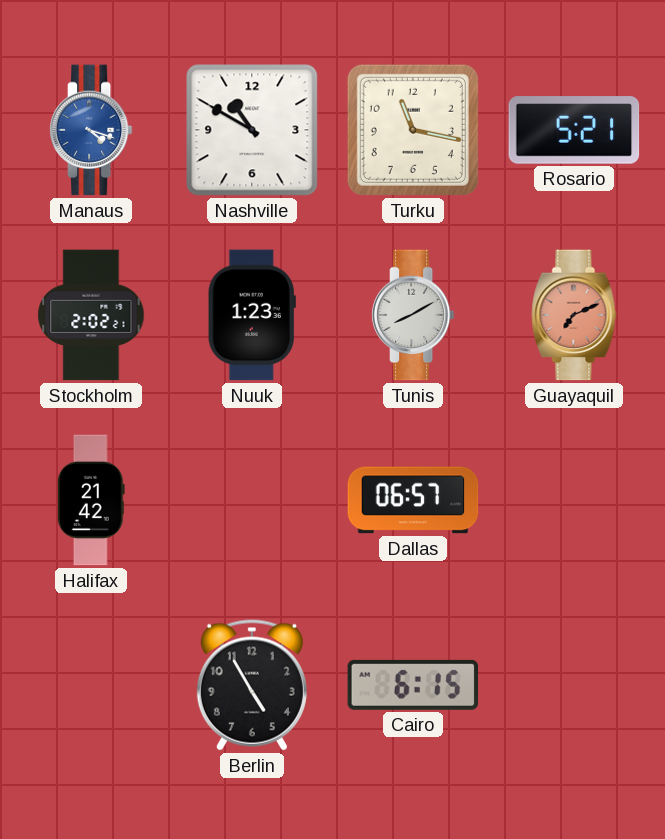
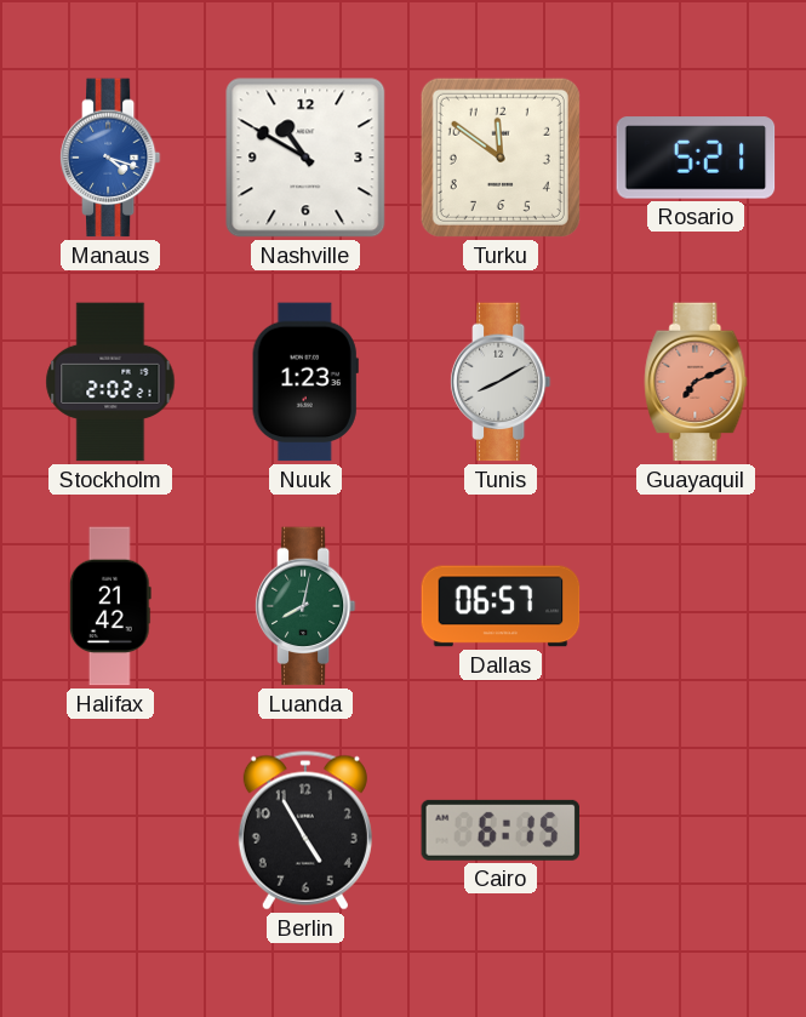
Turku: 11:17 -> 11:51
Luanda: none -> 8:02
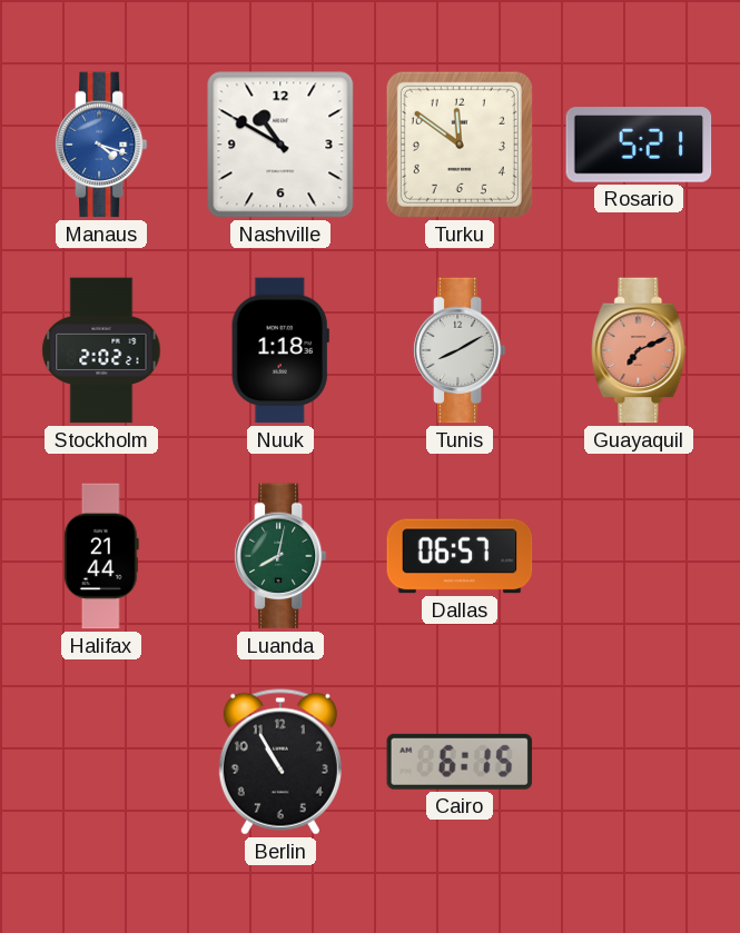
Nuuk: 1:23 -> 1:18
Halifax: 21:42 -> 21:44
Berlin: 4:55 -> 10:55
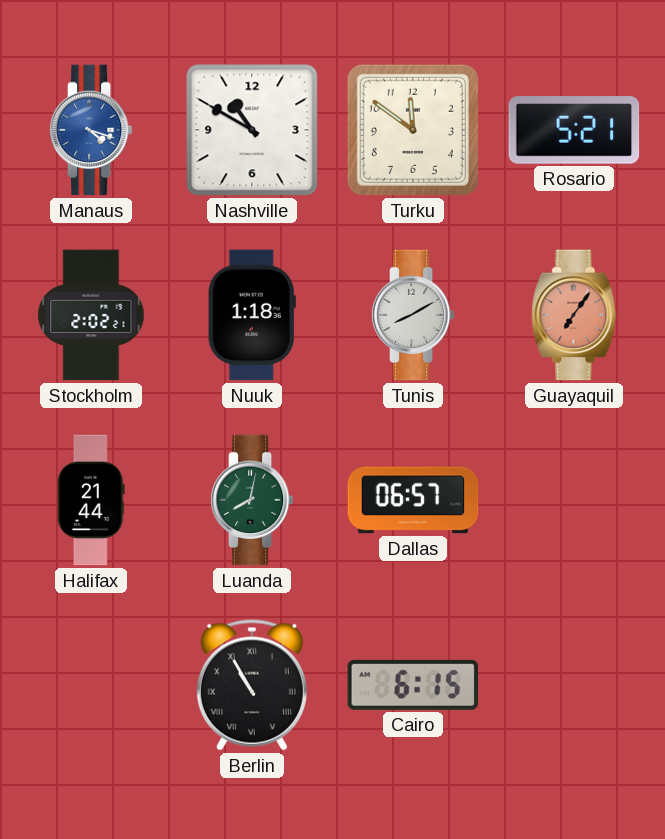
Guayaquil: 7:11 -> 7:06
Berlin numerals: Arabic -> Roman
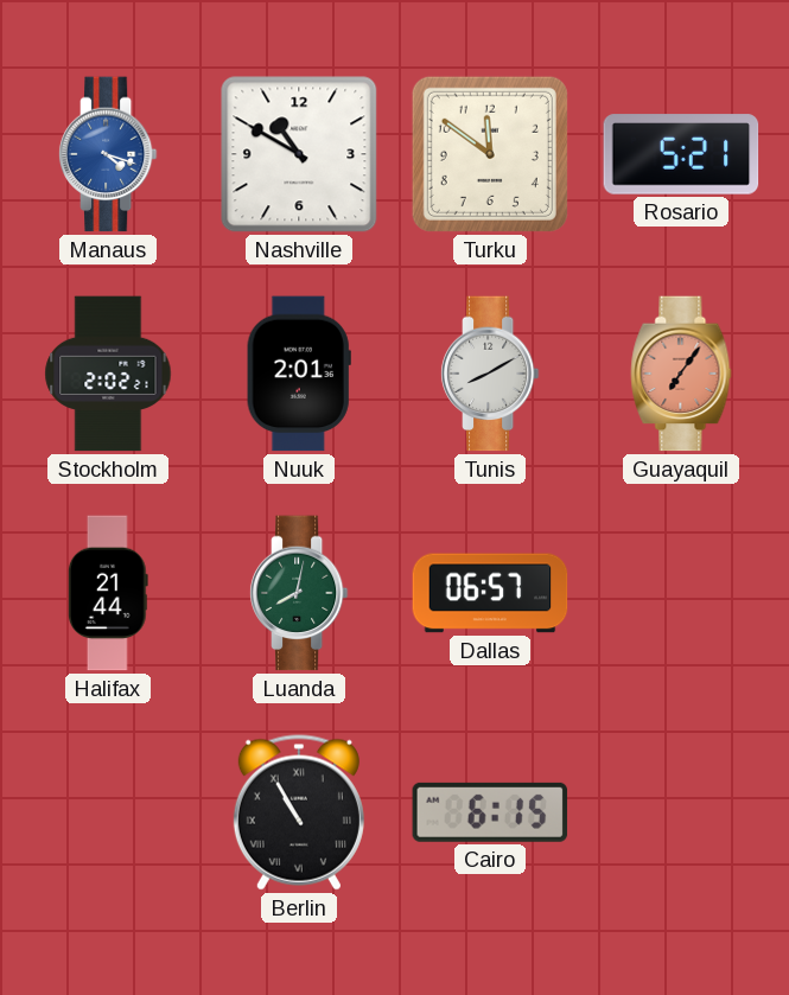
Nuuk: 1:18 -> 2:01
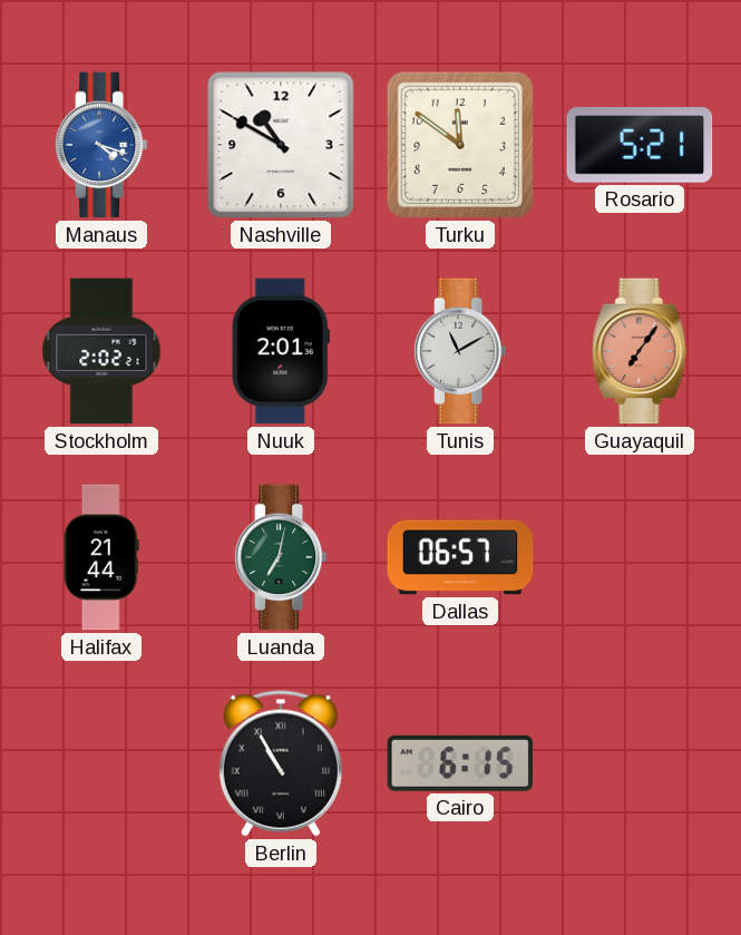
Tunis: 8:10 -> 11:10
Luanda: 8:02 -> 7:02
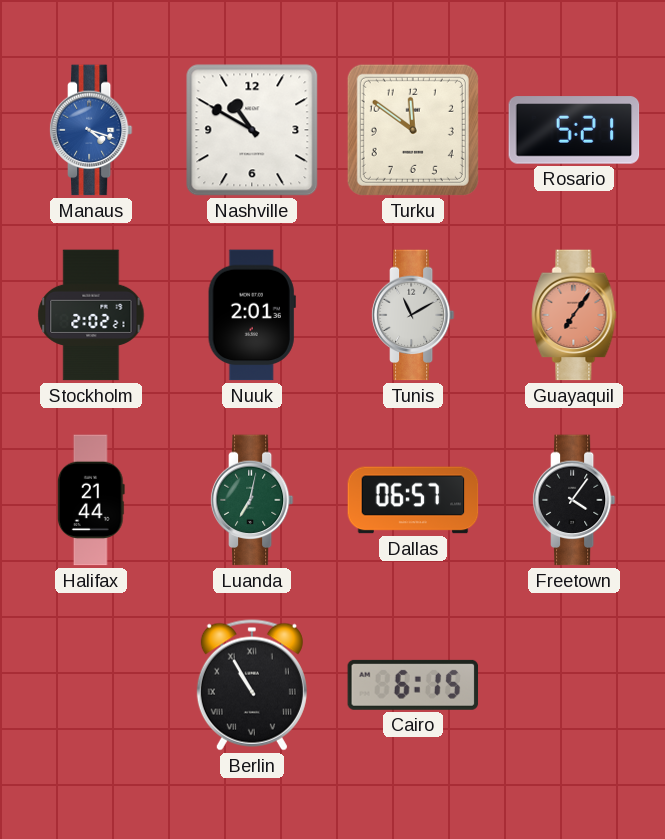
Freetown: none -> 4:06
